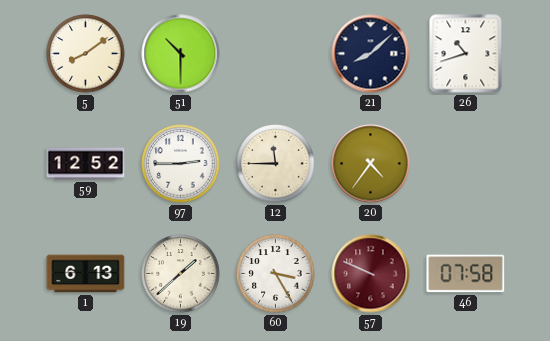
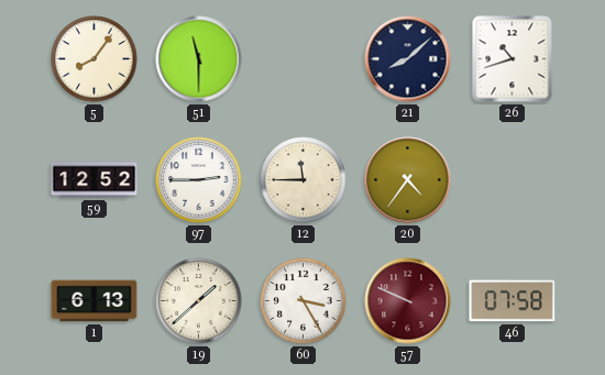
5: 8:09 -> 8:06
51: 10:30 -> 11:30
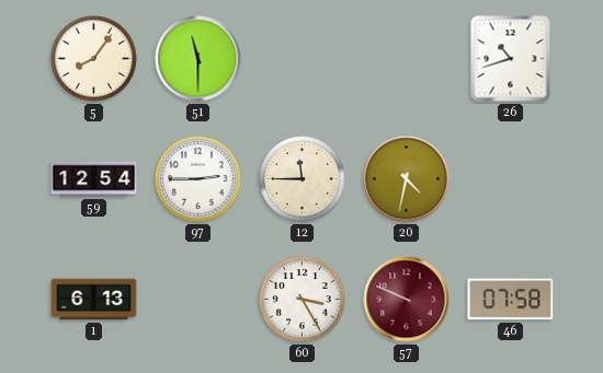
21: 8:08 -> none
59: 12:52 -> 12:54
20: 4:36 -> 4:32
19: 1:38 -> none
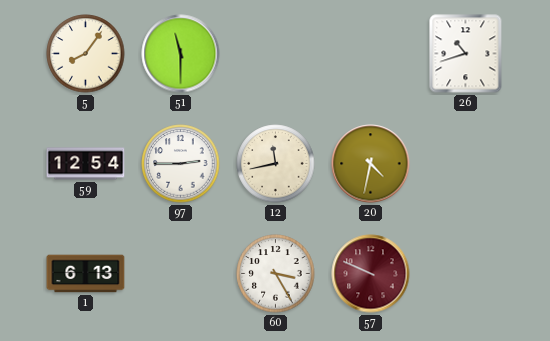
12: 11:45 -> 11:43
46: 07:58 -> none
